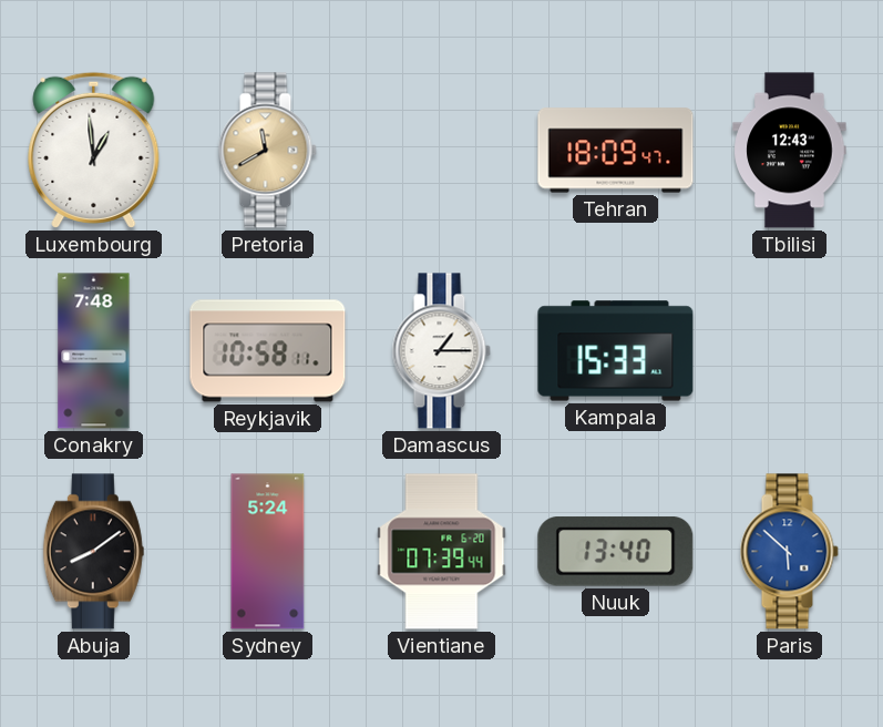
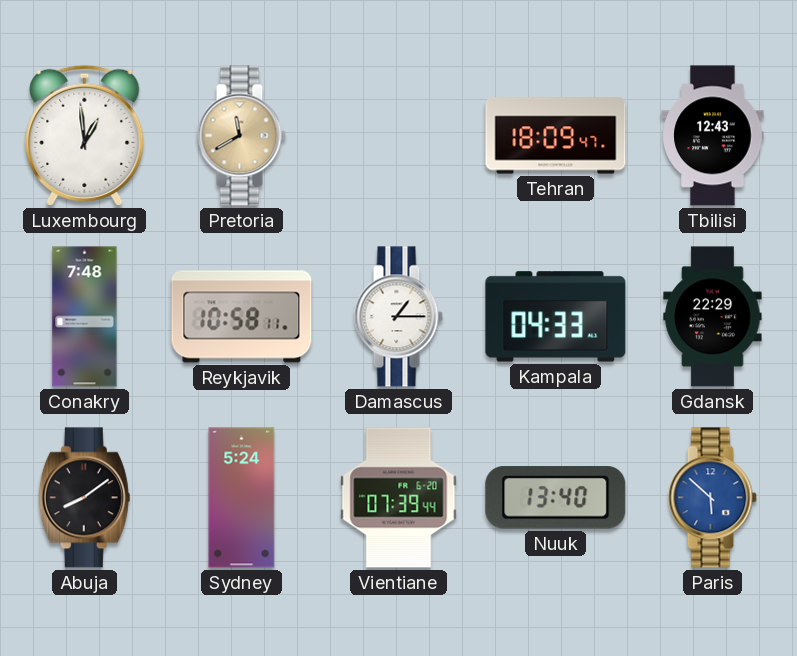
Kampala: 15:33 -> 04:33
Gdansk: none -> 22:29
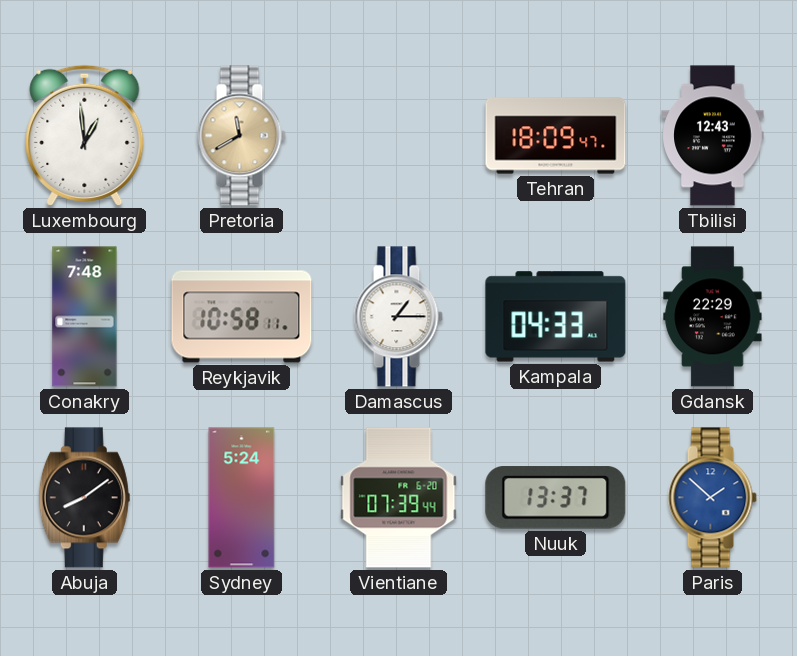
Nuuk: 13:40 -> 13:37
Paris: 5:52 -> 1:52
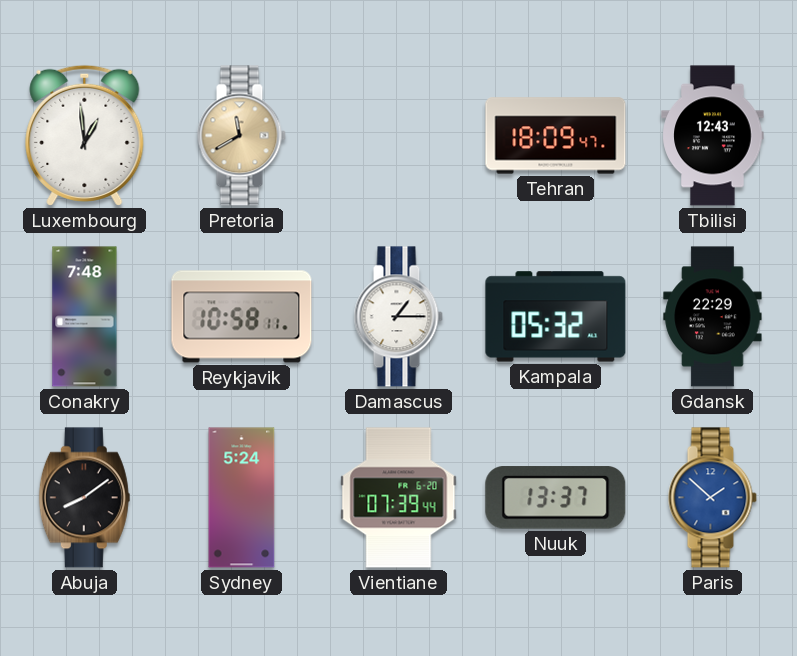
Kampala: 04:33 -> 05:32
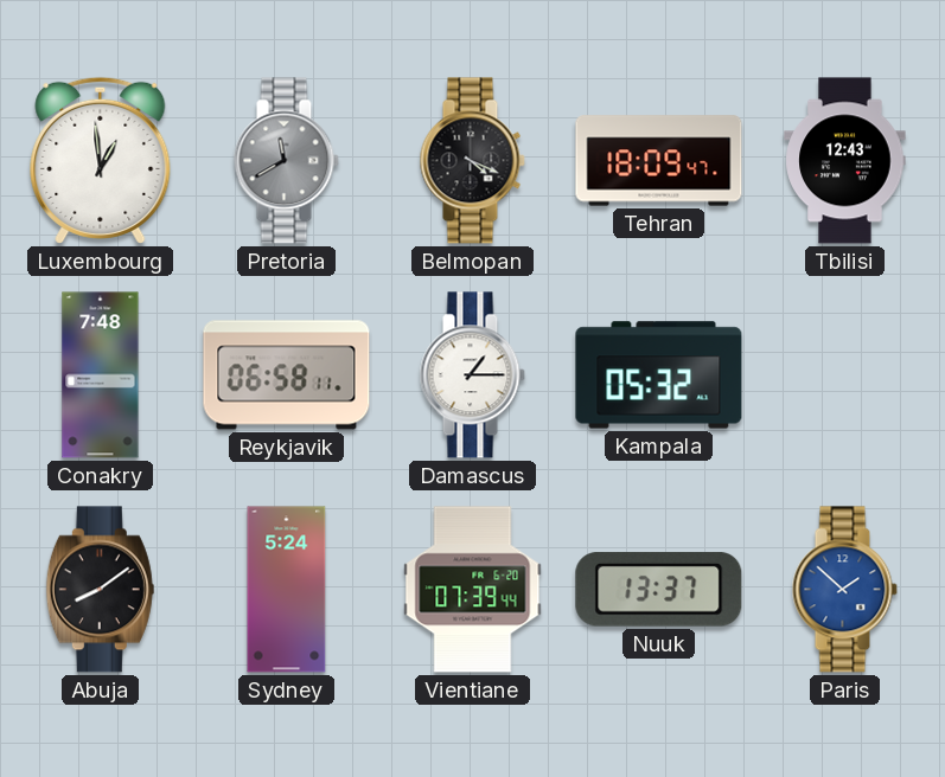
Pretoria dial: champagne -> grey
Belmopan: none -> 4:19
Reykjavik: 10:58 -> 06:58
Gdansk: 22:29 -> none
